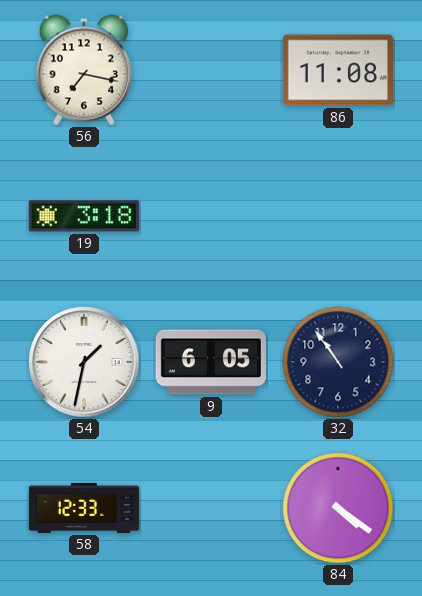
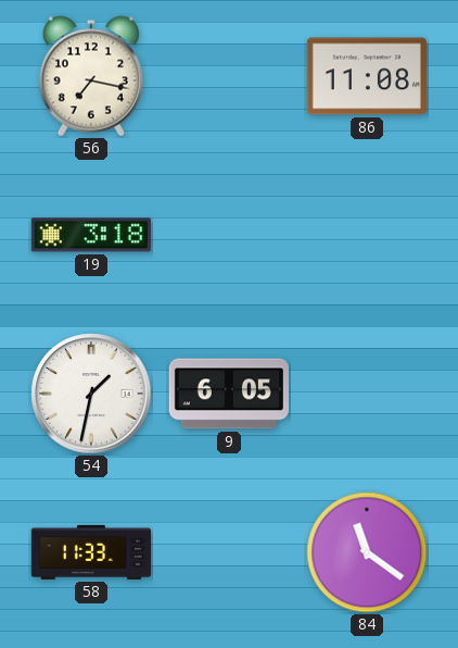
32: 10:54 -> none
58: 12:33 -> 11:33
84: 4:21 -> 11:21
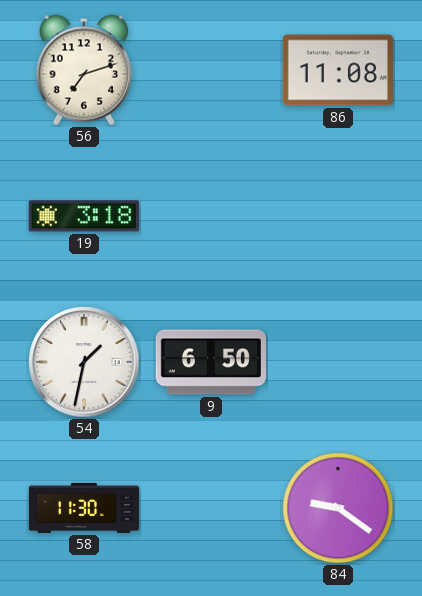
56: 7:17 -> 7:12
9: 6:05 -> 6:50
58: 11:33 -> 11:30
84: 11:21 -> 9:21
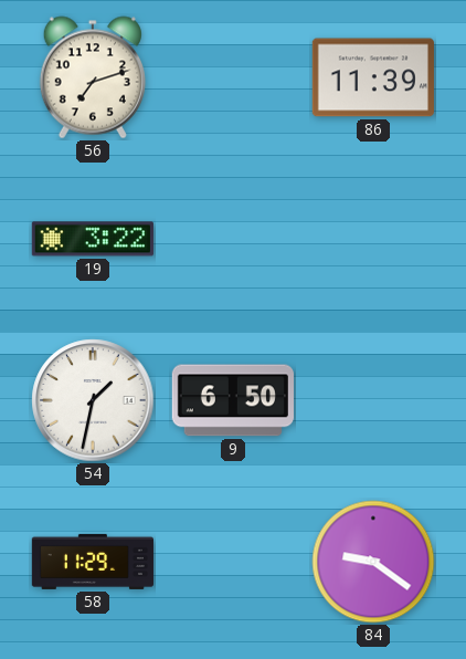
86: 11:08 -> 11:39
19: 3:18 -> 3:22
58: 11:30 -> 11:29
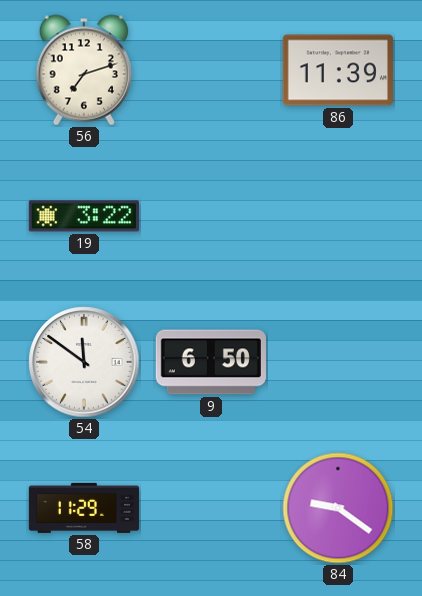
54: 1:32 -> 11:51
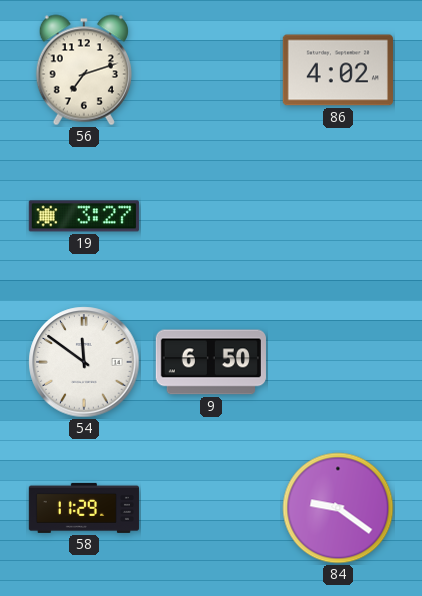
86: 11:39 -> 4:02
19: 3:22 -> 3:27
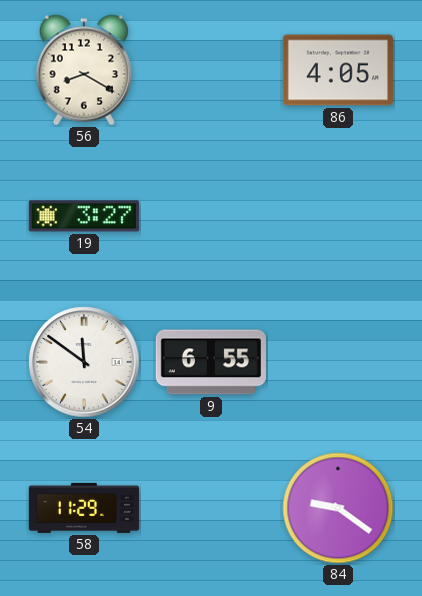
56: 7:12 -> 8:20
86: 4:02 -> 4:05
9: 6:50 -> 6:55
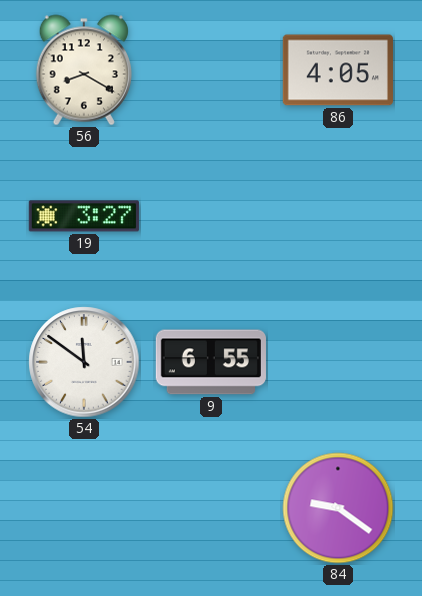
58: 11:29 -> none
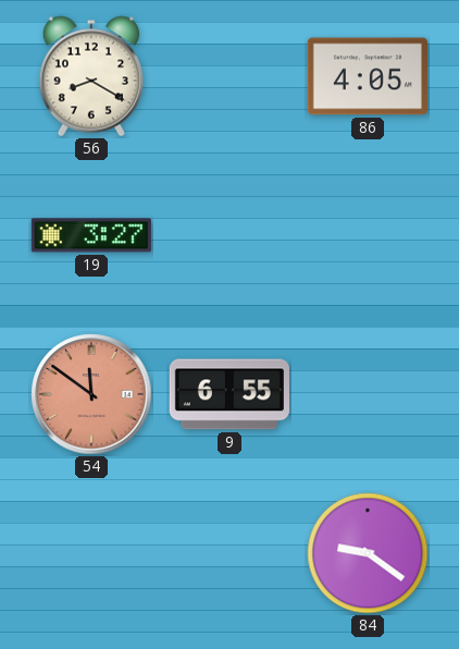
54 dial: white -> salmon
